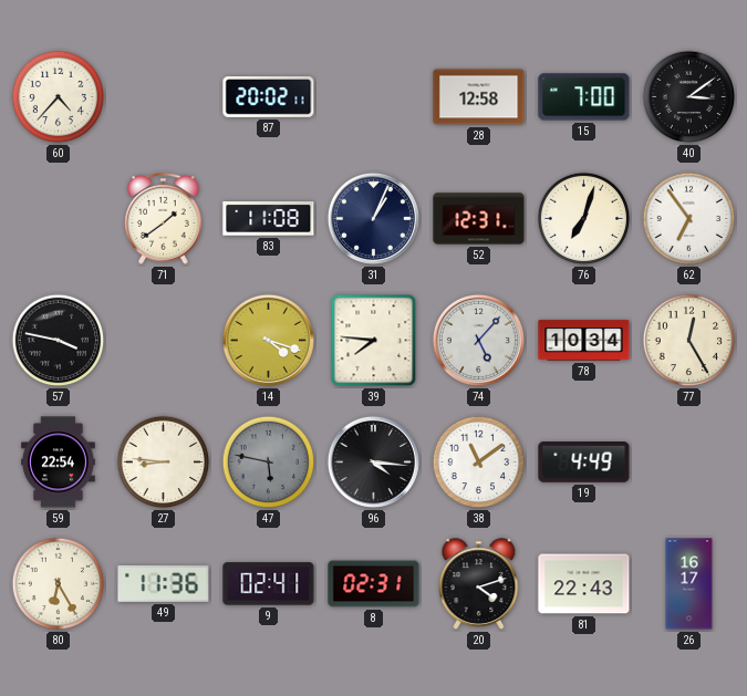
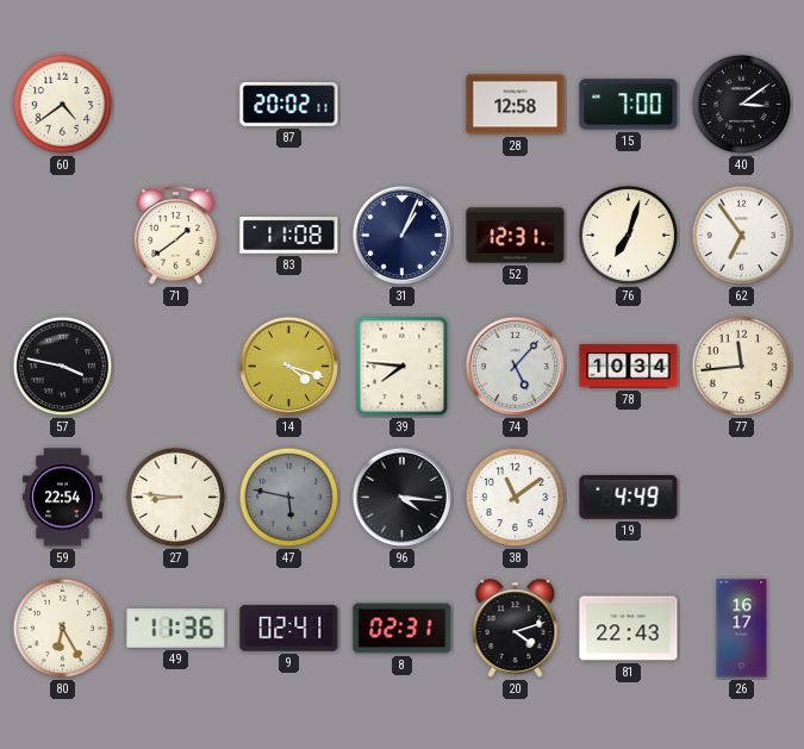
60: 4:37 -> 4:39
77: 12:25 -> 11:44
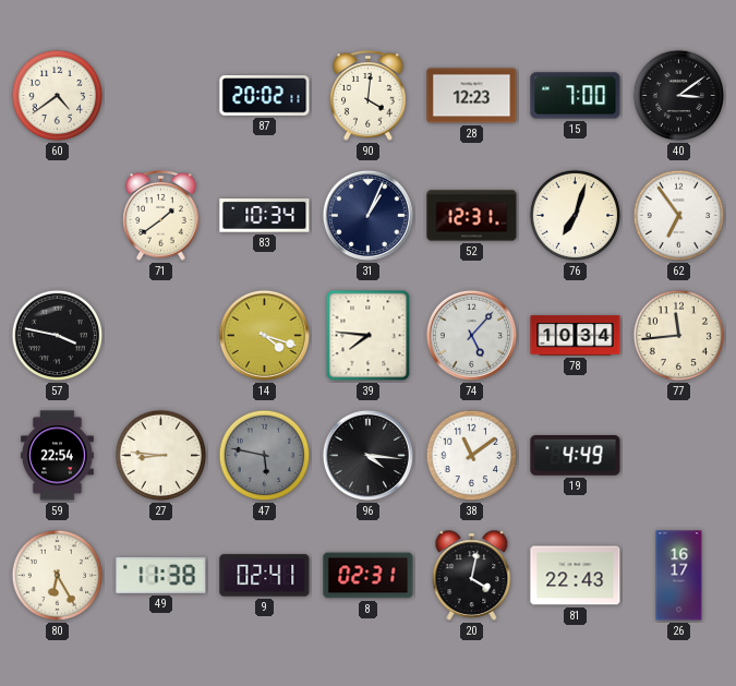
90: none -> 4:01
28: 12:58 -> 12:23
83: 11:08 -> 10:34
49: 11:36 -> 11:38
20: 4:12 -> 4:02
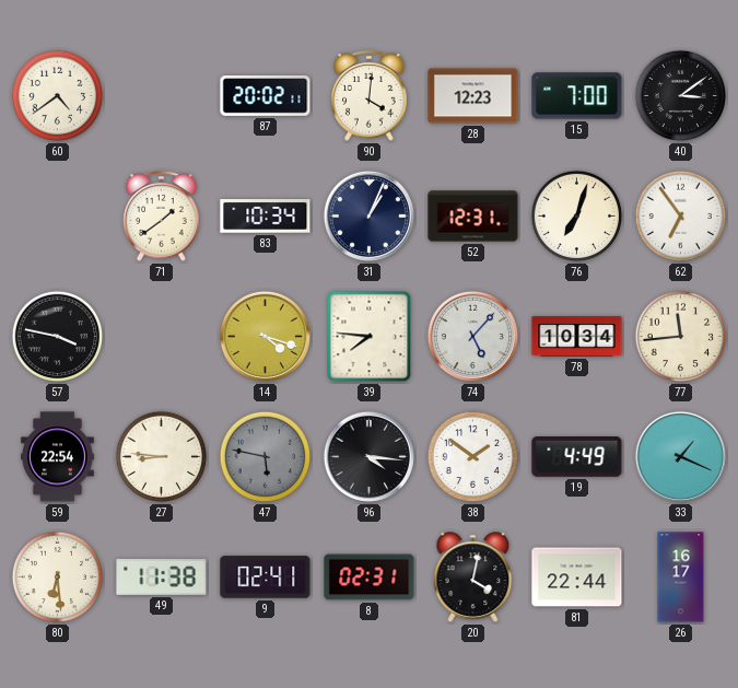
38: 11:09 -> 1:51
33: none -> 1:19
80: 6:25 -> 6:29
81: 22:43 -> 22:44
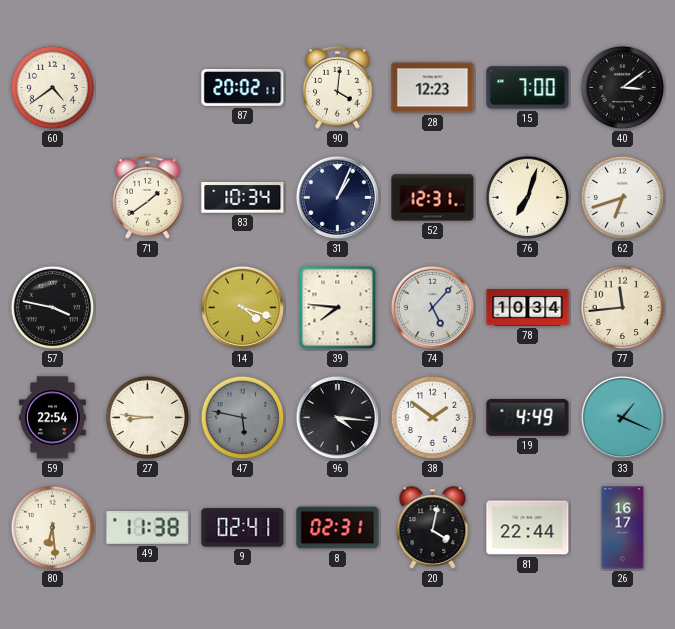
62: 6:54 -> 6:42
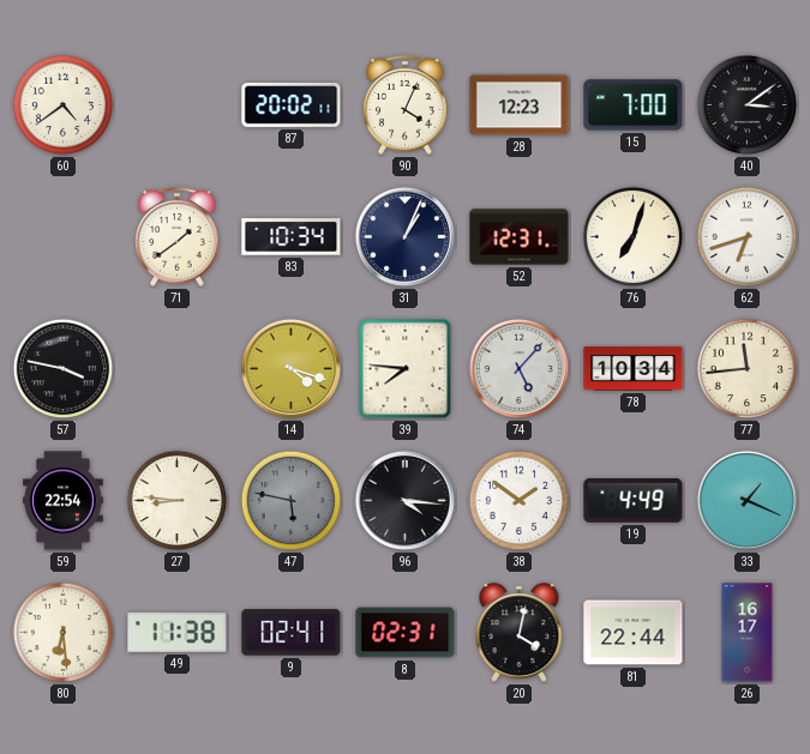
90: 4:01 -> 4:04
